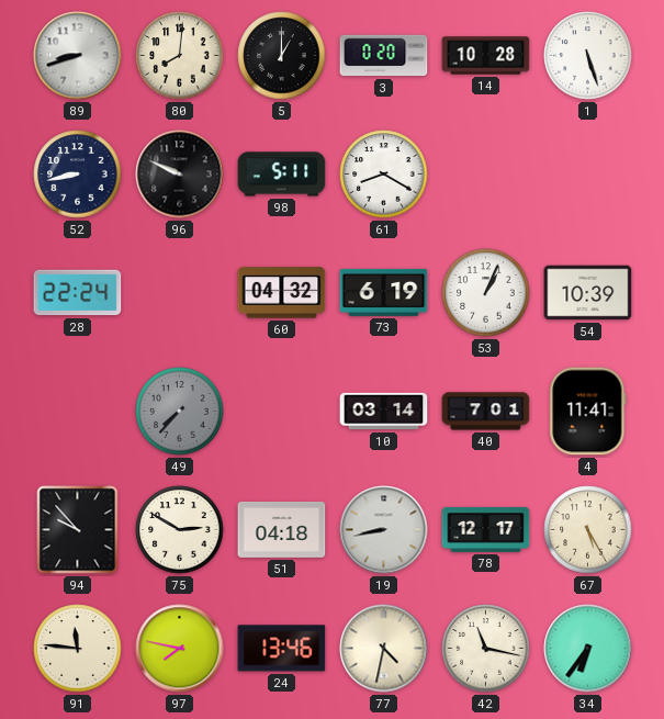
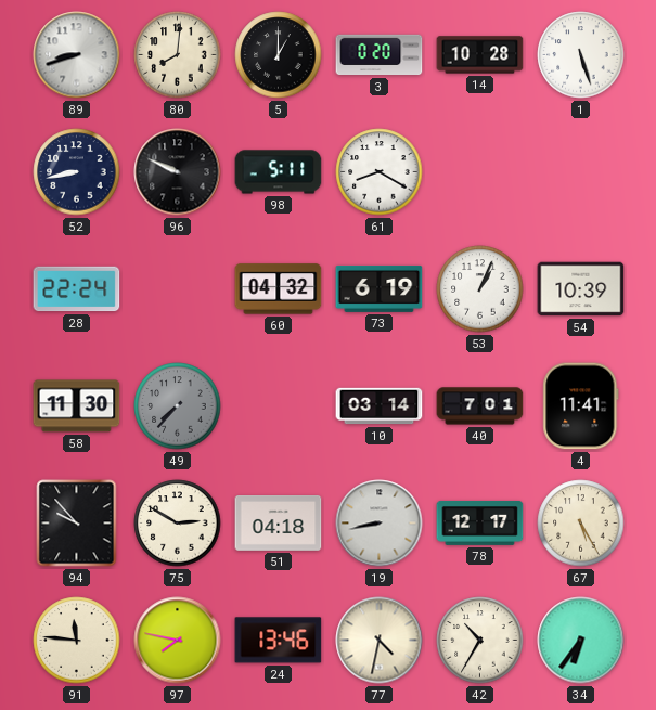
58: none -> 11:30
42: 11:17 -> 10:35
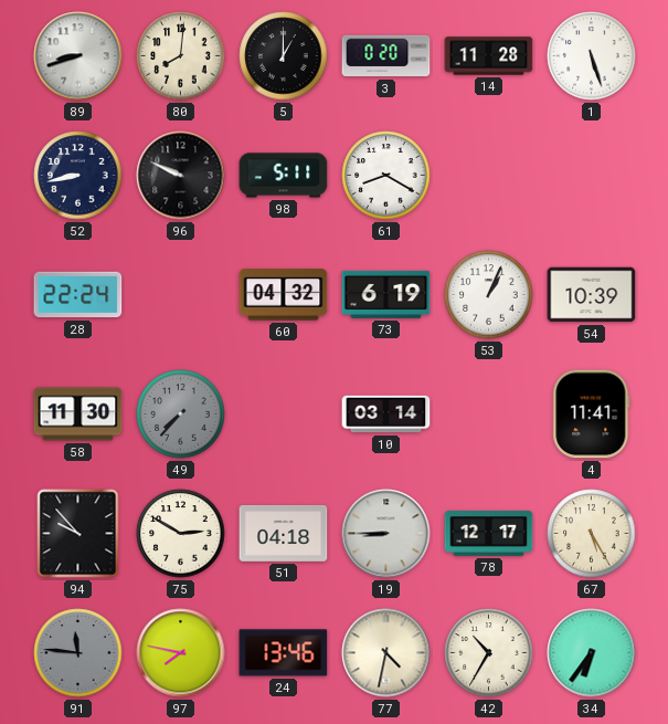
14: 10:28 -> 11:28
40: 7:01 -> none
19: 8:43 -> 8:45
91 dial: cream -> grey
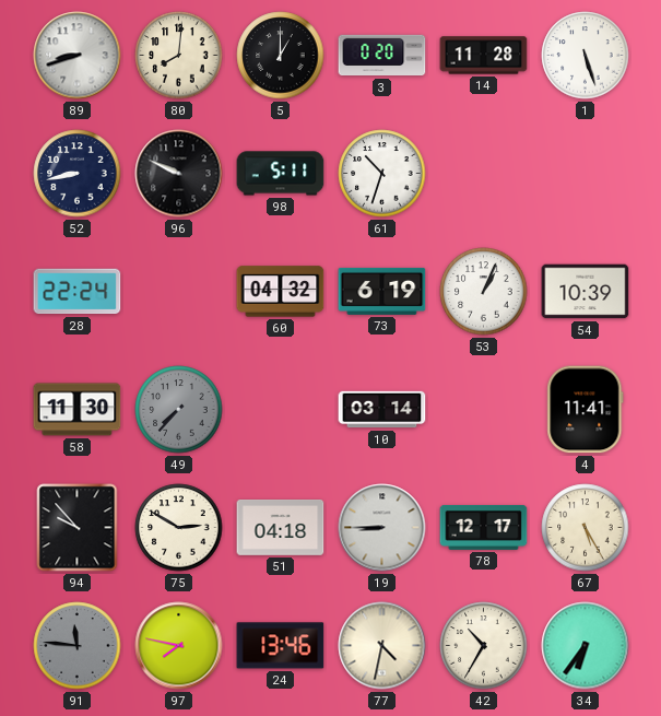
61: 8:20 -> 10:33
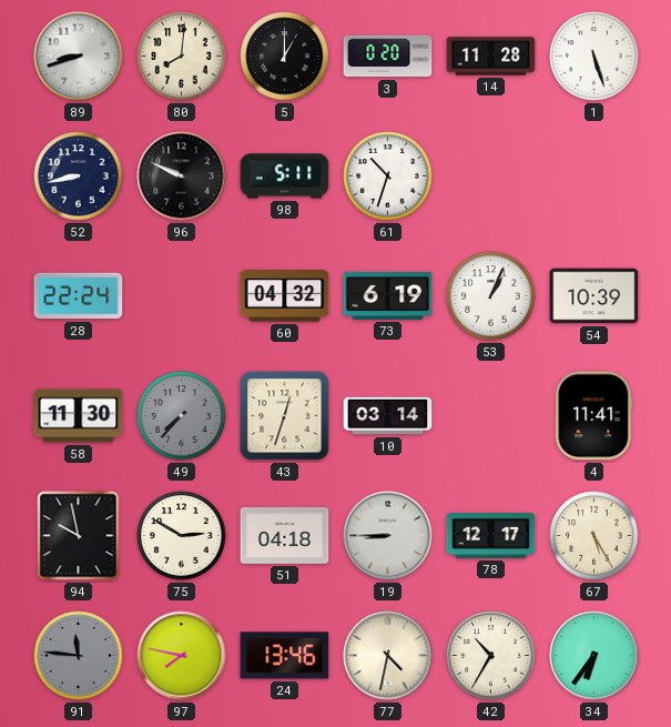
43: none -> 12:33
94: 9:53 -> 9:58
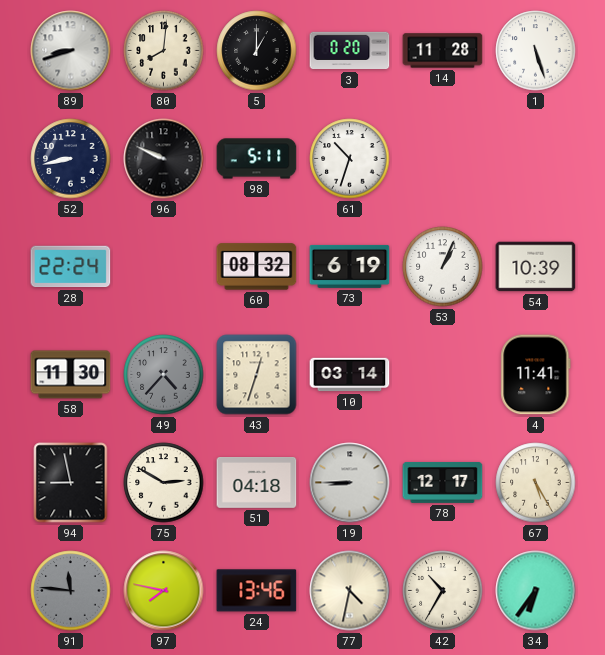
60: 04:32 -> 08:32
49: 7:37 -> 4:37
94: 9:58 -> 8:58
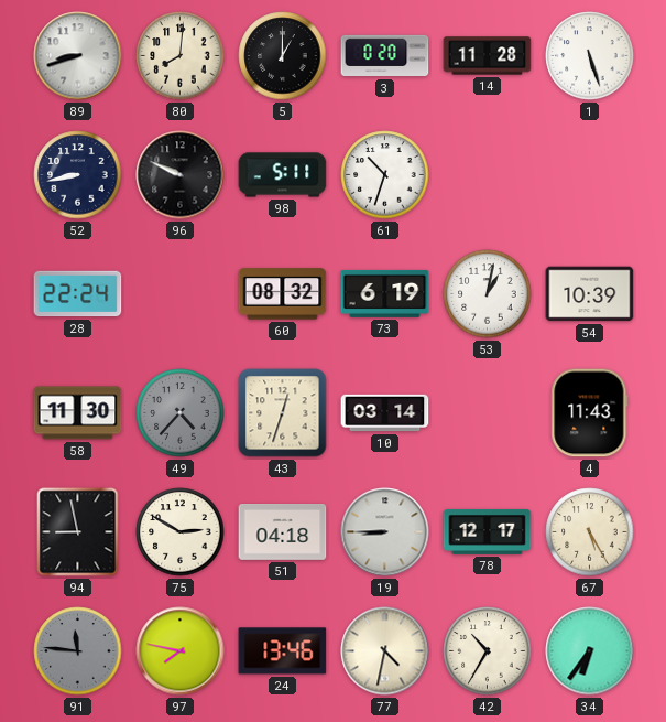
53: 1:04 -> 1:02
4: 11:41 -> 11:43
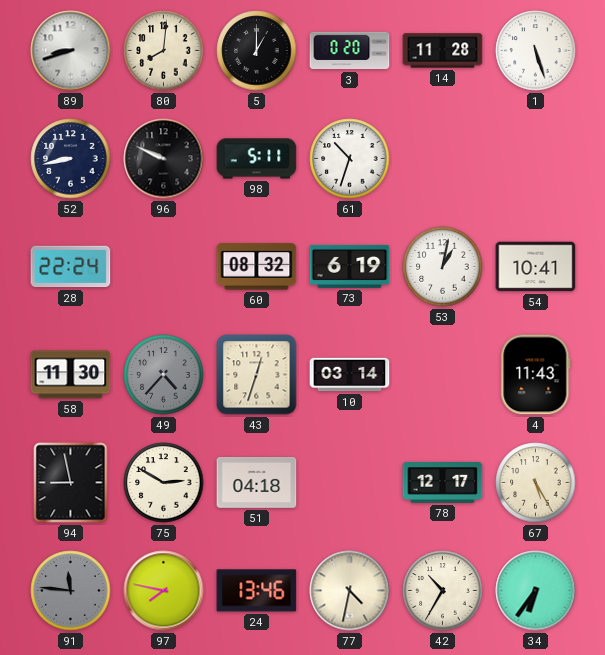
54: 10:39 -> 10:41
19: 8:45 -> none
